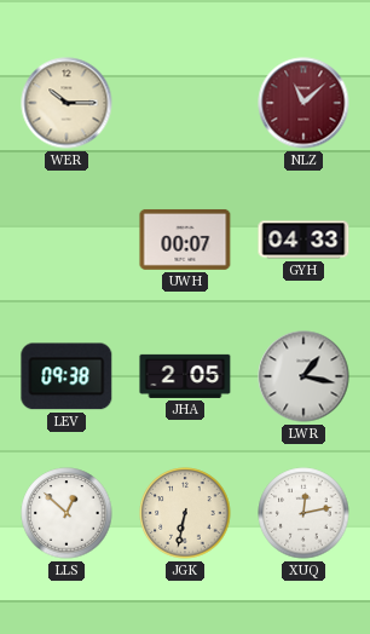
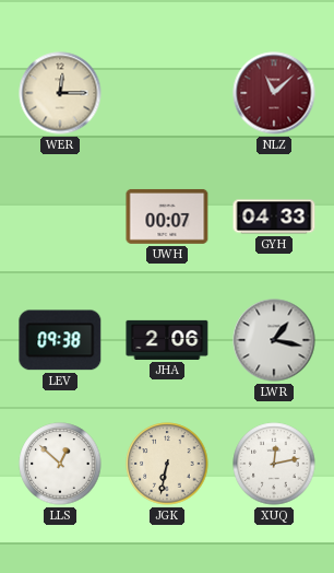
WER: 10:15 -> 12:15
JHA: 2:05 -> 2:06
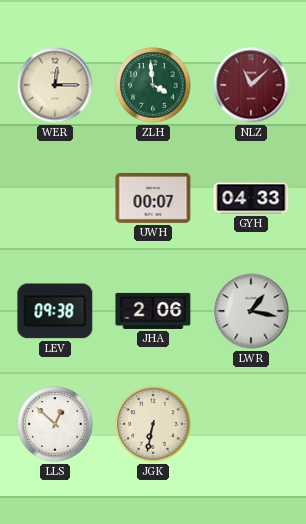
ZLH: none -> 3:59
XUQ: 12:13 -> none
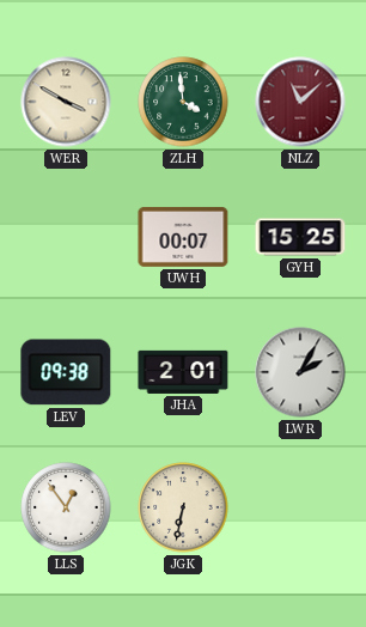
WER: 12:15 -> 3:50
GYH: 04:33 -> 15:25
JHA: 2:06 -> 2:01
LWR: 1:17 -> 2:05
LLS: 12:52 -> 12:54
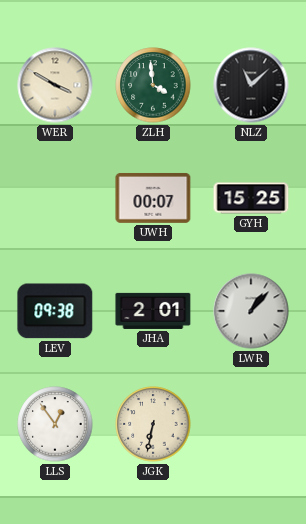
NLZ dial: burgundy -> black
LWR: 2:05 -> 1:07
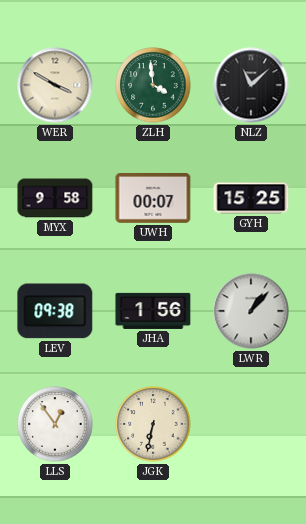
MYX: none -> 9:58
JHA: 2:01 -> 1:56
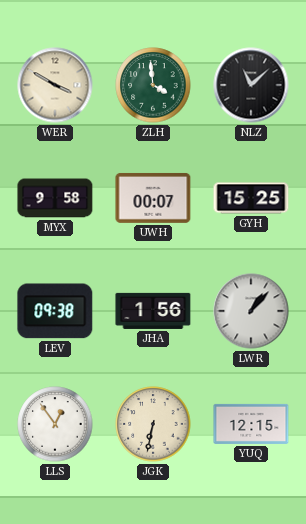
YUQ: none -> 12:15
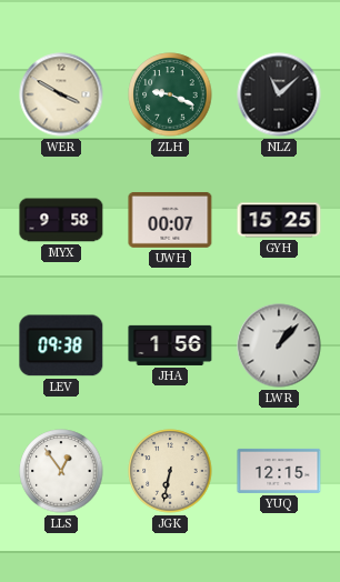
ZLH: 3:59 -> 9:19
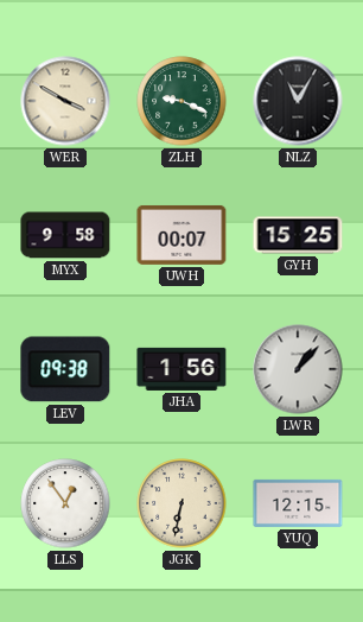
NLZ: 11:08 -> 11:05
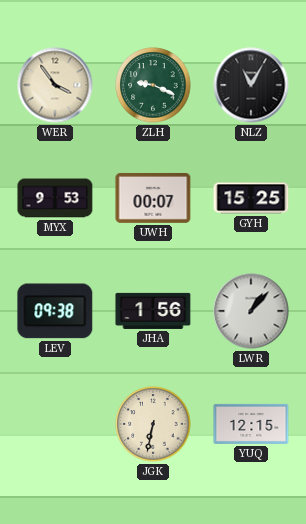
WER: 3:50 -> 3:54
MYX: 9:58 -> 9:53
LLS: 12:54 -> none
